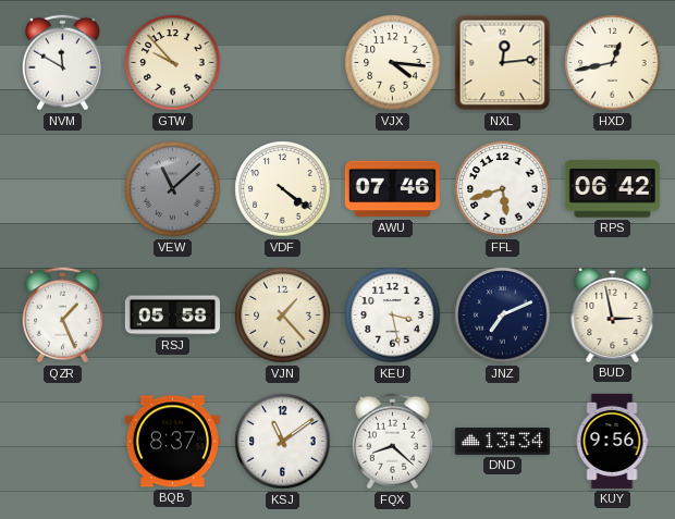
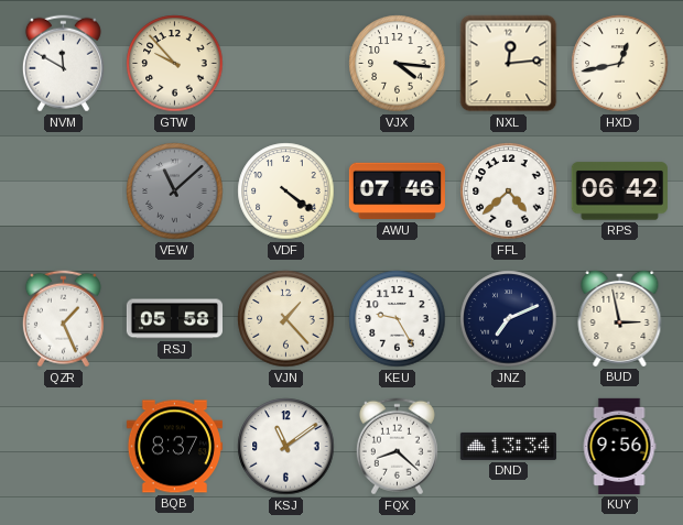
FFL: 5:42 -> 4:38
KEU: 3:28 -> 9:25
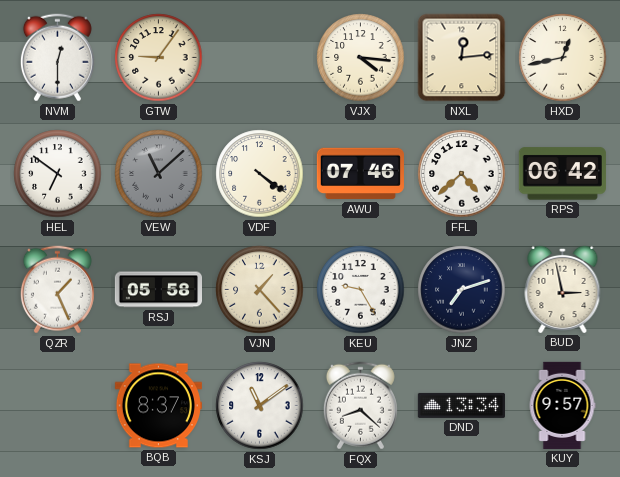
NVM: 11:50 -> 12:30
GTW: 9:53 -> 9:06
HEL: none -> 6:51
JNZ: 7:11 -> 7:12
KUY: 9:56 -> 9:57
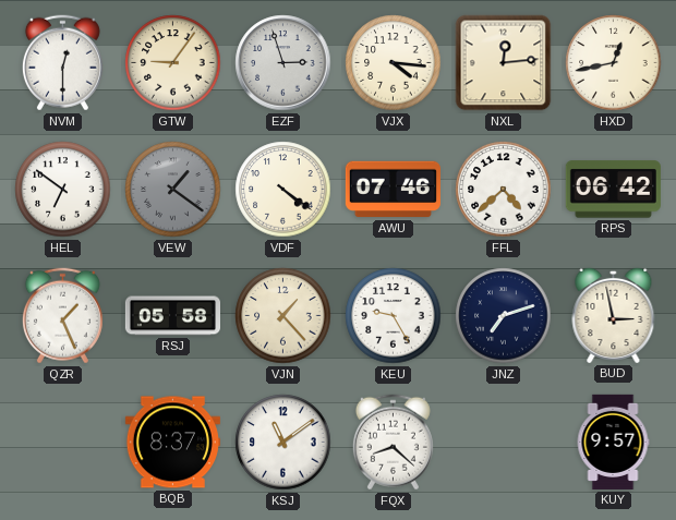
EZF: none -> 2:57
VEW: 11:08 -> 1:21
DND: 13:34 -> none
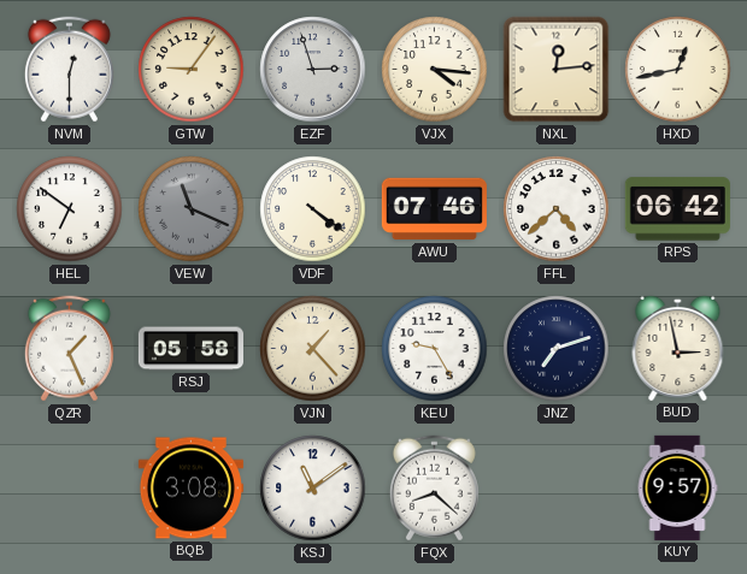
VEW: 1:21 -> 11:19
BQB: 8:37 -> 3:08
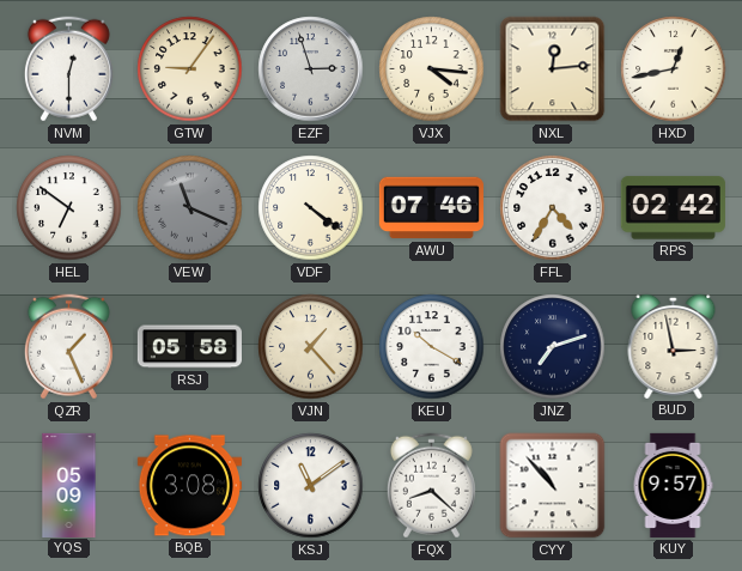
FFL: 4:38 -> 4:35
RPS: 06:42 -> 02:42
KEU: 9:25 -> 10:20
YQS: none -> 05:09
CYY: none -> 10:53
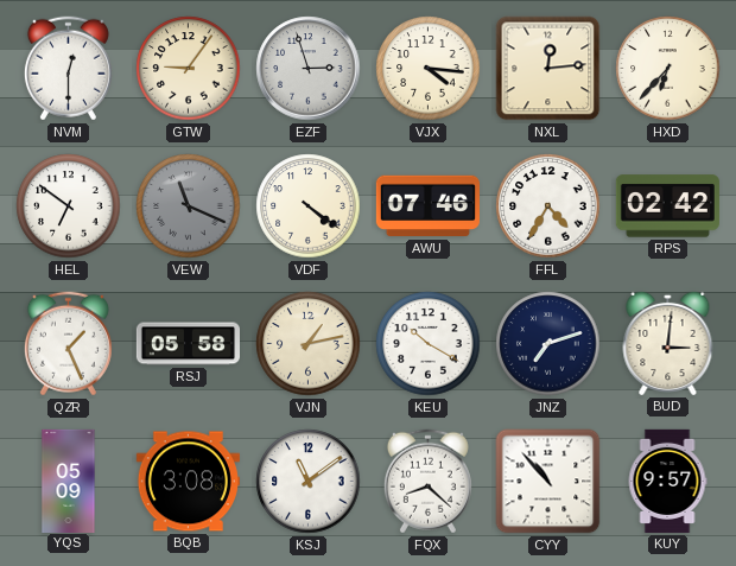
HXD: 12:43 -> 6:37
VJN: 1:23 -> 1:13
BUD: 2:58 -> 3:01
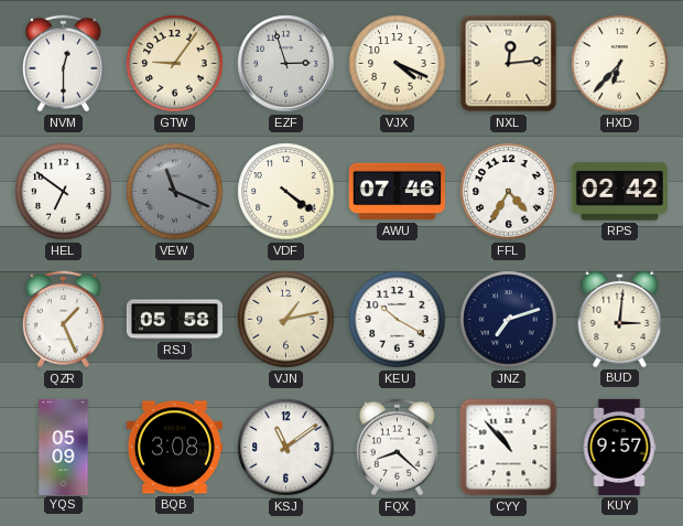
VJX: 4:16 -> 4:19
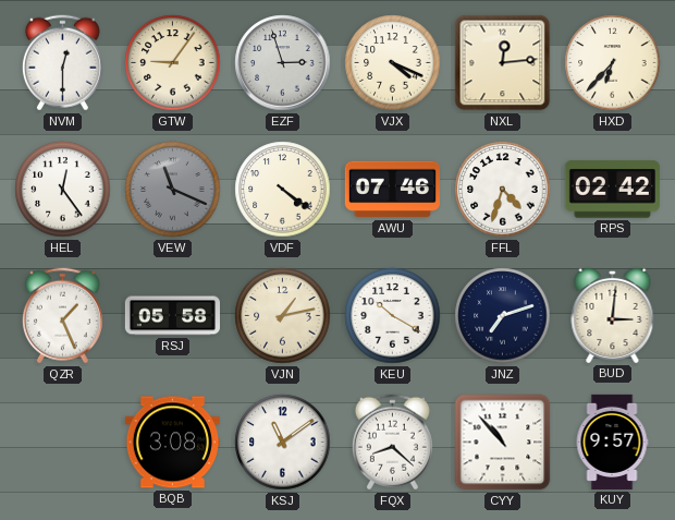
HEL: 6:51 -> 12:24
FFL: 4:35 -> 4:33
YQS: 05:09 -> none
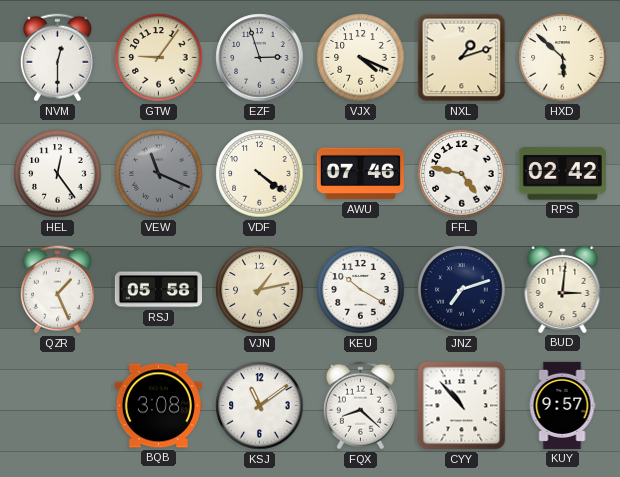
NXL: 12:14 -> 1:12
HXD: 6:37 -> 5:52
FFL: 4:33 -> 4:47
